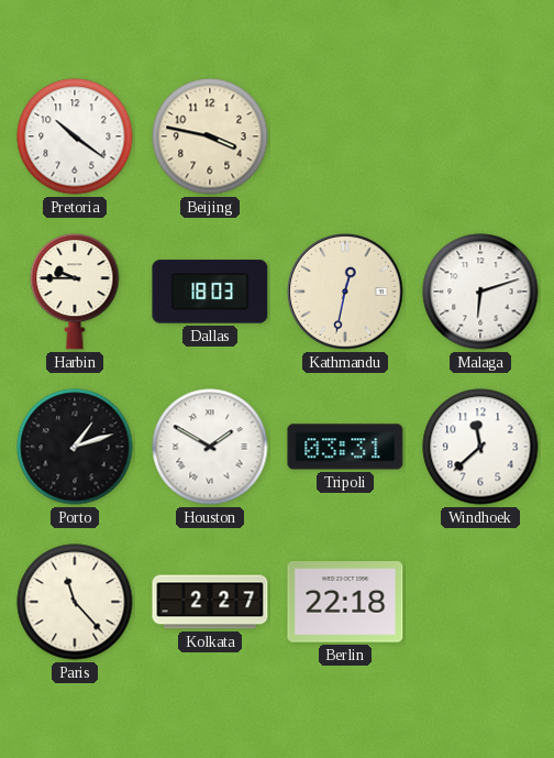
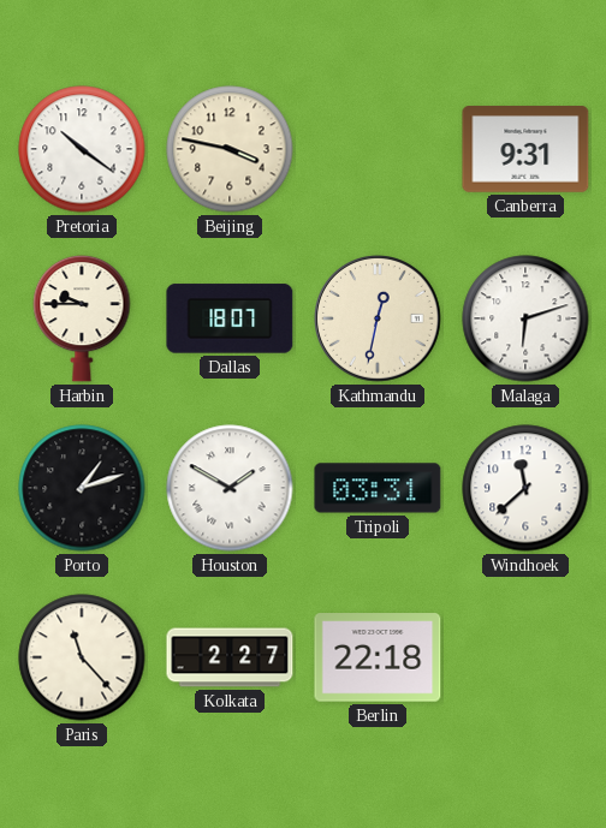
Canberra: none -> 9:31
Dallas: 18:03 -> 18:07
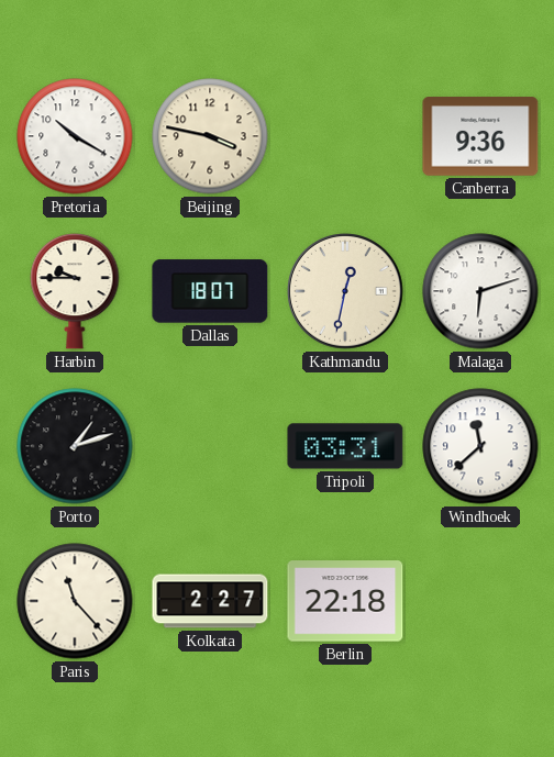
Pretoria: 10:21 -> 10:20
Canberra: 9:31 -> 9:36
Houston: 1:50 -> none
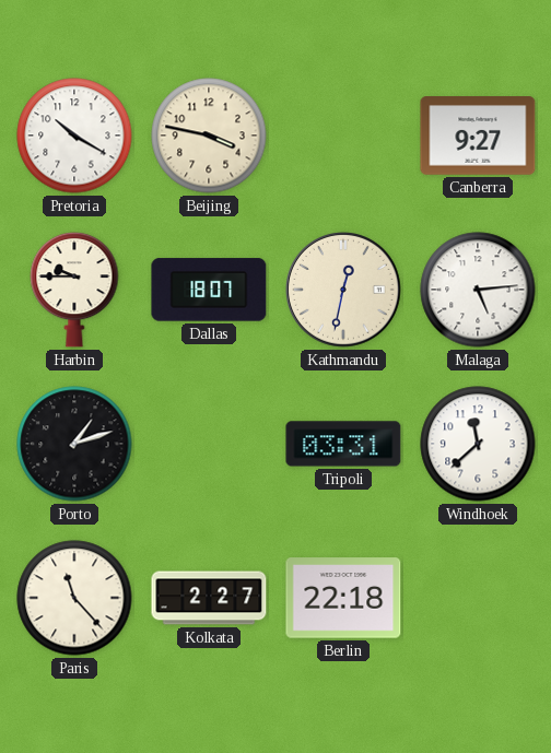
Canberra: 9:36 -> 9:27
Malaga: 6:12 -> 5:14
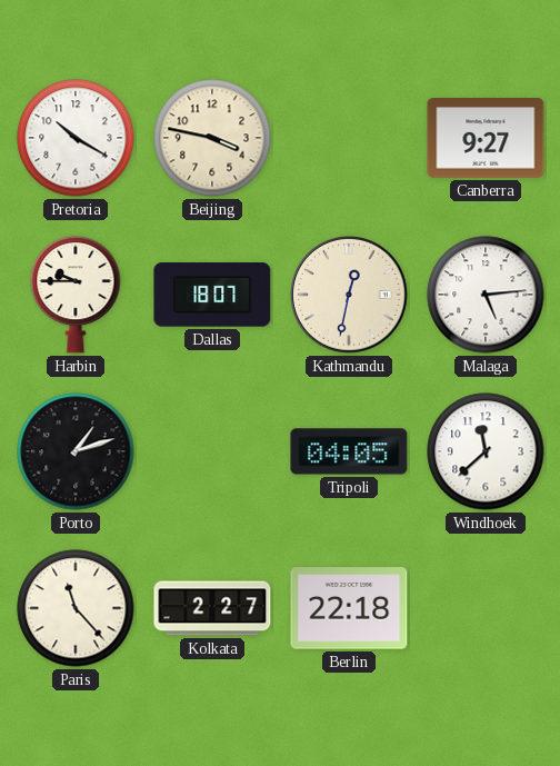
Tripoli: 03:31 -> 04:05
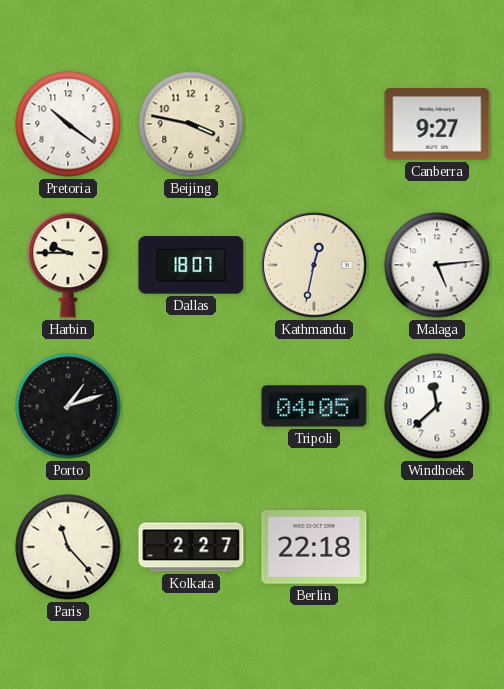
Pretoria: 10:20 -> 10:21
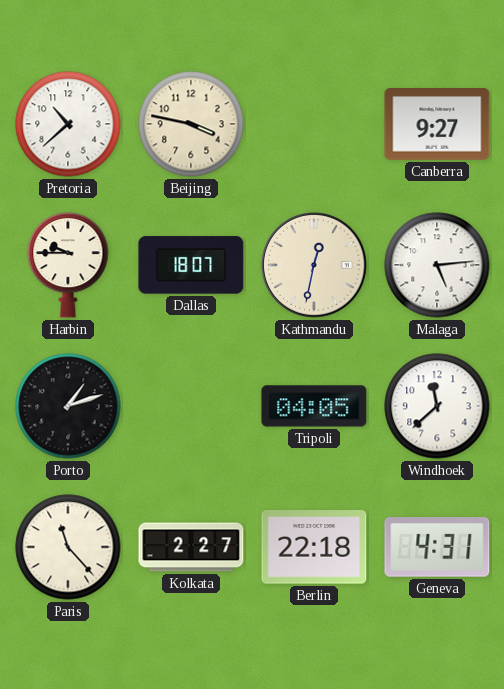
Pretoria: 10:21 -> 10:38
Geneva: none -> 4:31
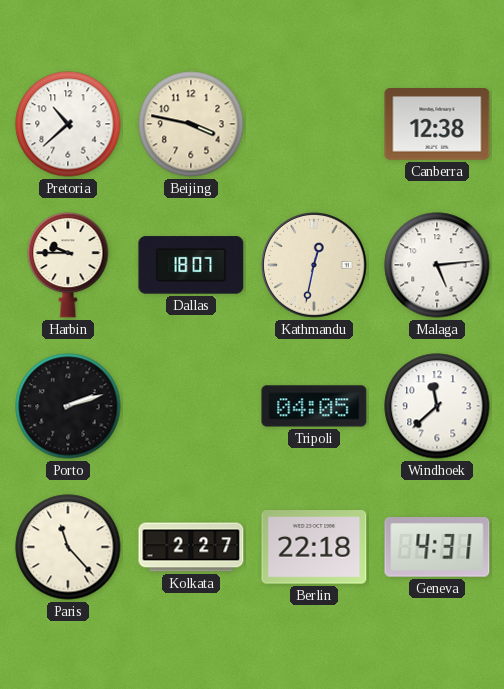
Canberra: 9:27 -> 12:38
Porto: 1:12 -> 2:12
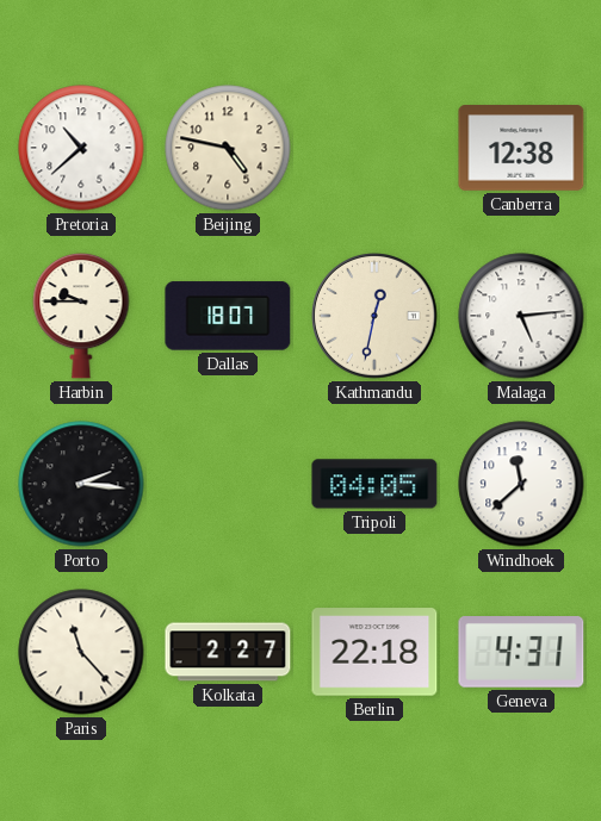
Beijing: 3:47 -> 4:47
Porto: 2:12 -> 2:16
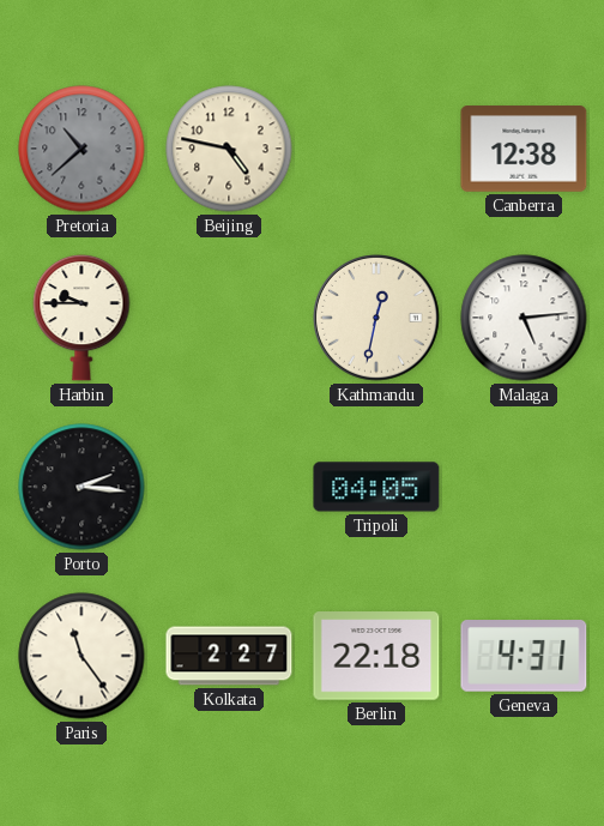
Pretoria dial: white -> grey
Dallas: 18:07 -> none
Windhoek: 11:38 -> none
Paris: 11:23 -> 11:24
